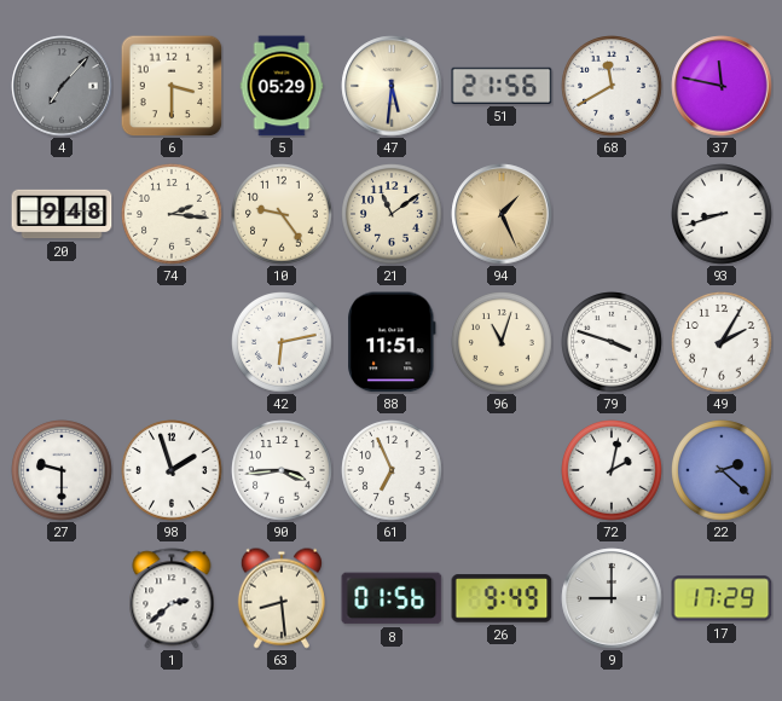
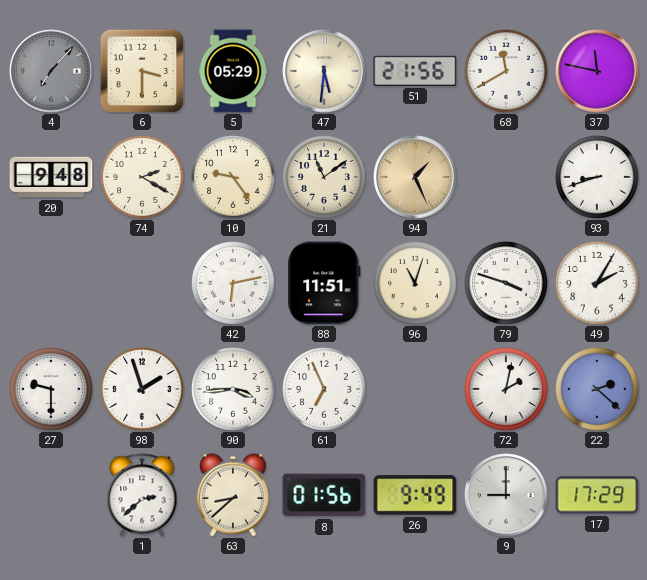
74: 2:16 -> 2:20
63: 8:29 -> 8:38
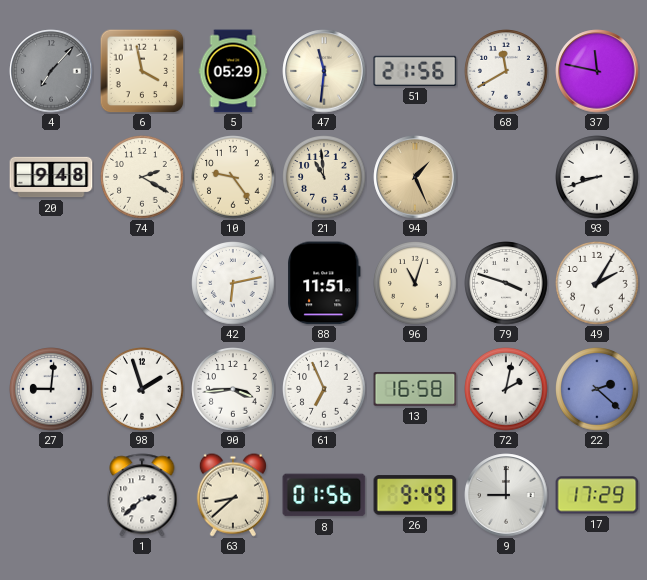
6: 3:30 -> 3:58
47: 5:31 -> 11:31
21: 11:09 -> 10:59
27: 9:30 -> 9:01
13: none -> 16:58
